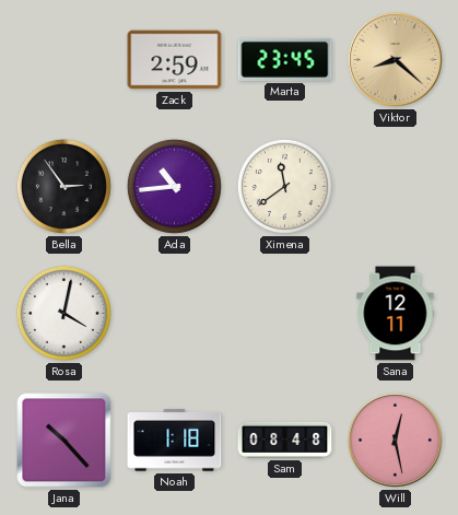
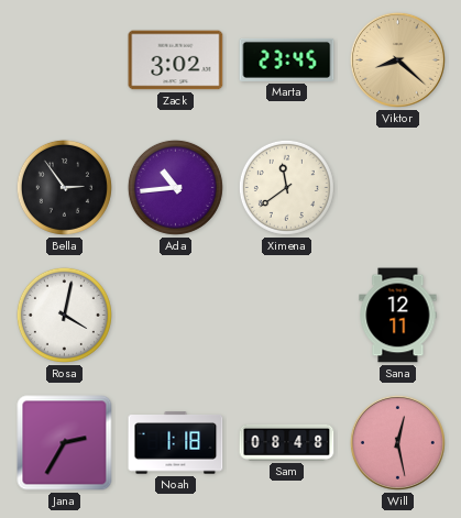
Zack: 2:59 -> 3:02
Jana: 10:23 -> 2:35
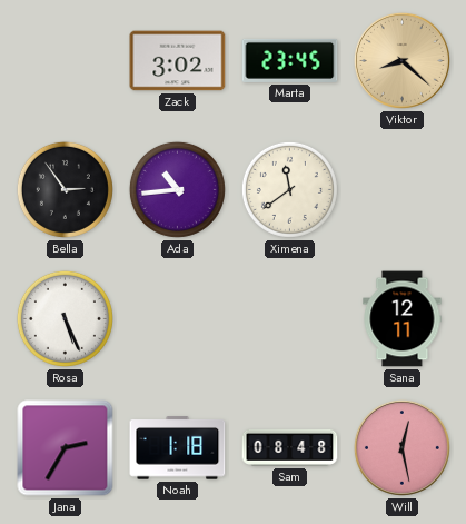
Rosa: 4:02 -> 5:26
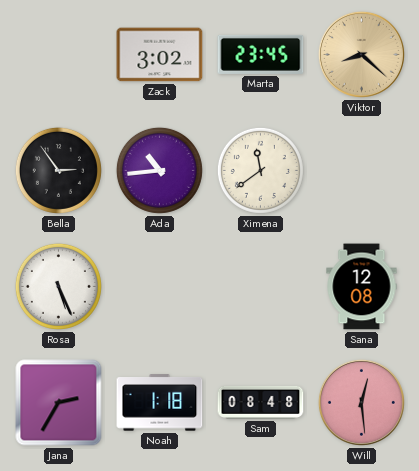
Sana: 12:11 -> 12:08
Will: 12:28 -> 12:29
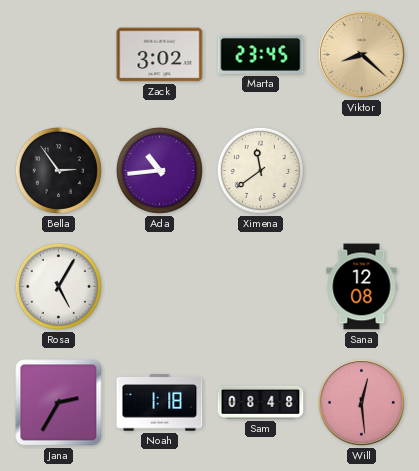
Rosa: 5:26 -> 5:05
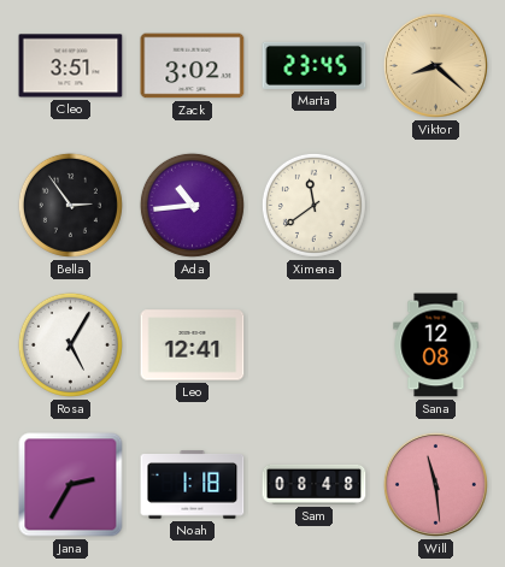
Cleo: none -> 3:51
Leo: none -> 12:41
Will: 12:29 -> 11:29
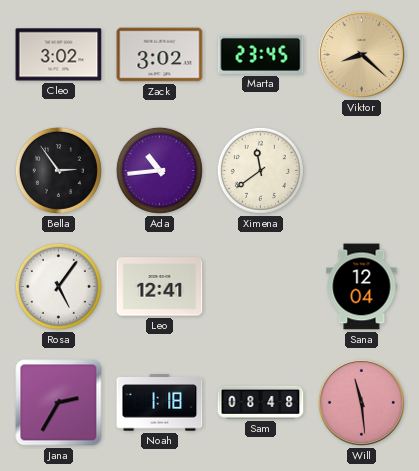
Cleo: 3:51 -> 3:02
Rosa: 5:05 -> 5:06
Sana: 12:08 -> 12:04
